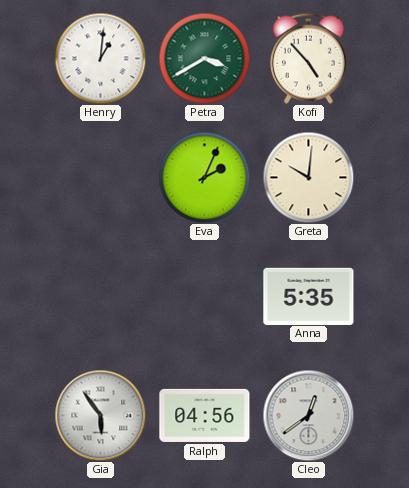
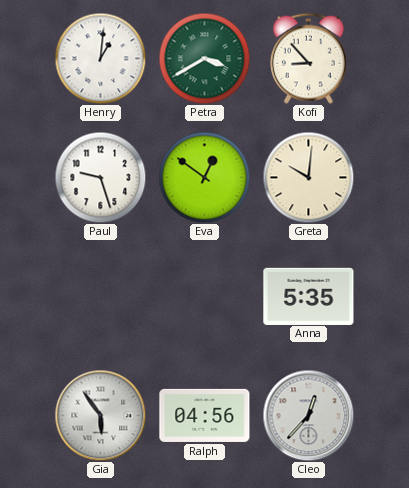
Kofi: 4:53 -> 8:53
Paul: none -> 9:27
Eva: 2:04 -> 12:51
Cleo: 12:39 -> 12:37
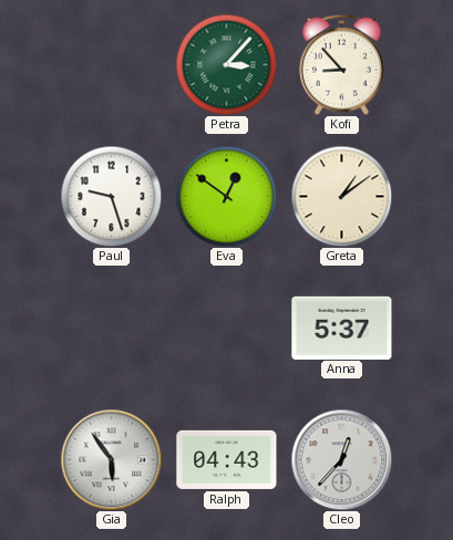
Henry: 1:01 -> none
Petra: 3:40 -> 3:07
Greta: 10:01 -> 1:09
Anna: 5:35 -> 5:37
Ralph: 04:56 -> 04:43
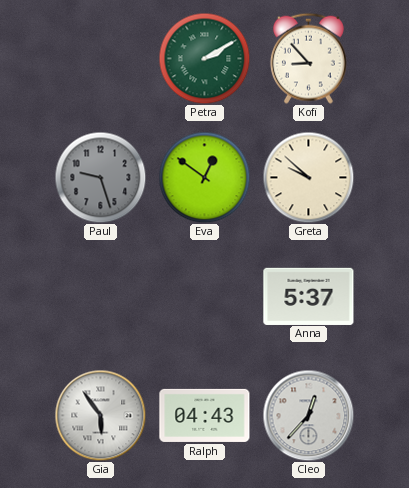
Petra: 3:07 -> 2:10
Paul dial: white -> grey
Greta: 1:09 -> 9:52
